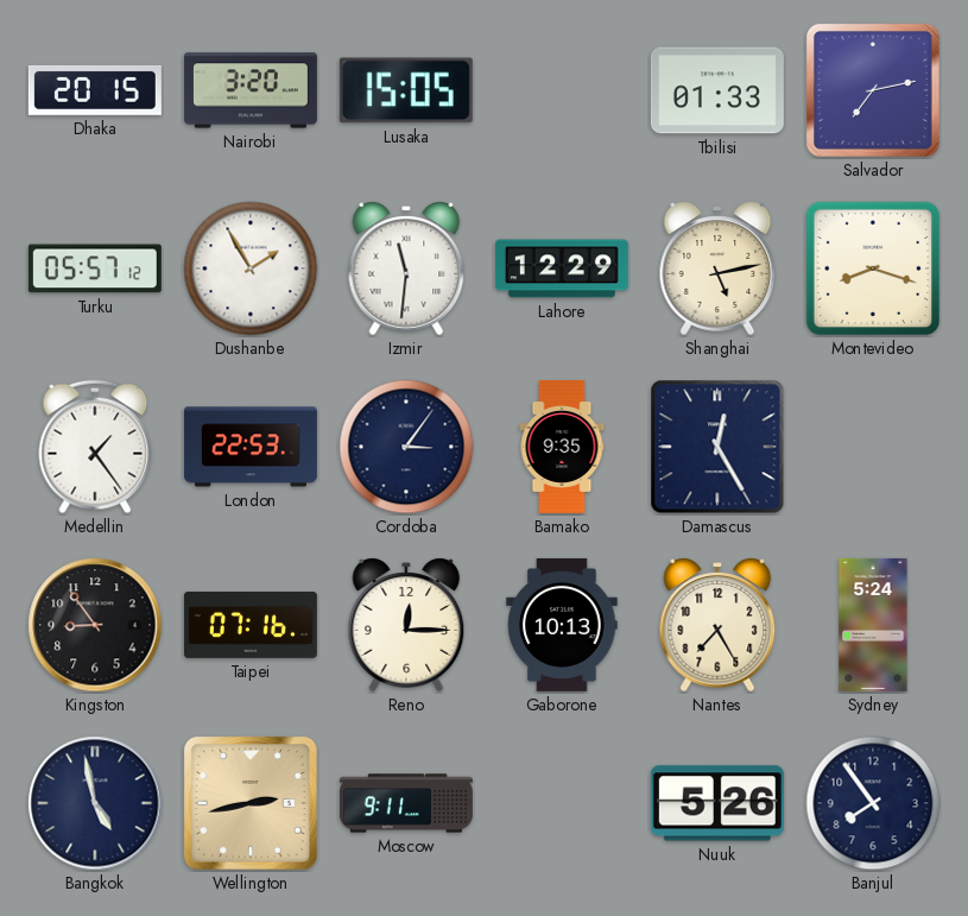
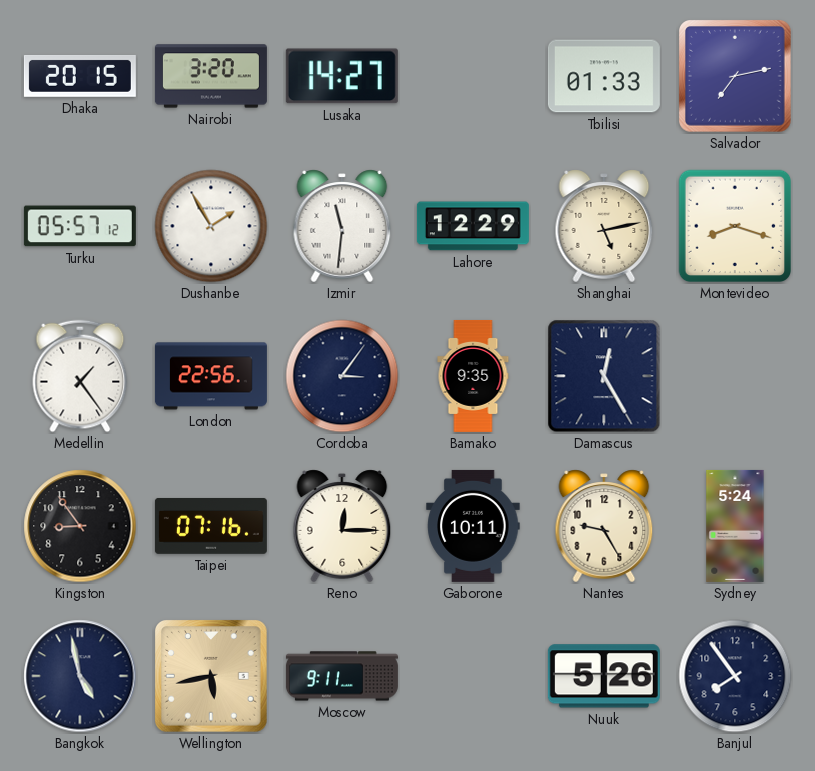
Lusaka: 15:05 -> 14:27
London: 22:53 -> 22:56
Gaborone: 10:13 -> 10:11
Nantes: 7:25 -> 9:25
Wellington: 2:43 -> 5:43
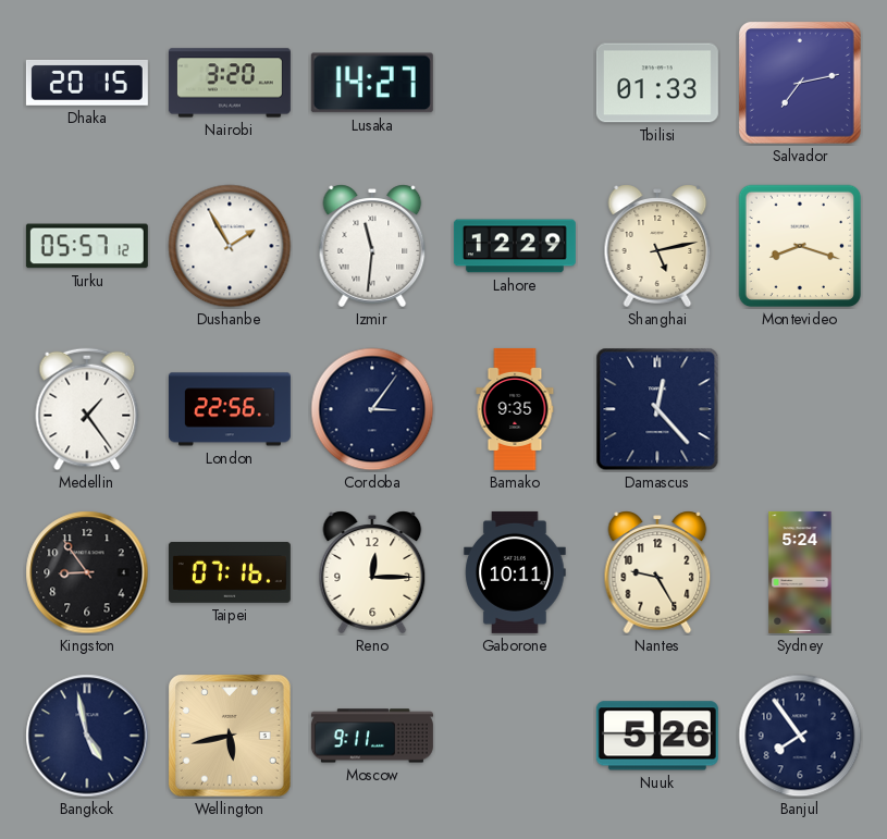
Damascus: 12:25 -> 12:23
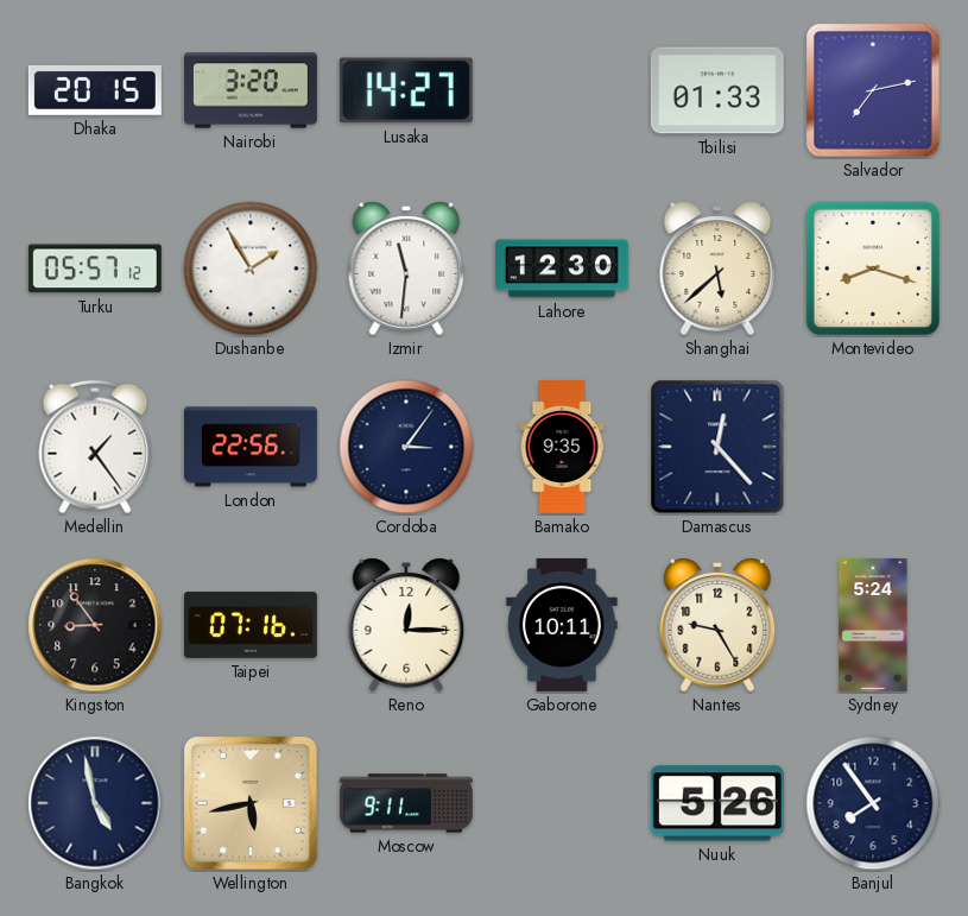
Lahore: 12:29 -> 12:30
Shanghai: 5:13 -> 5:38
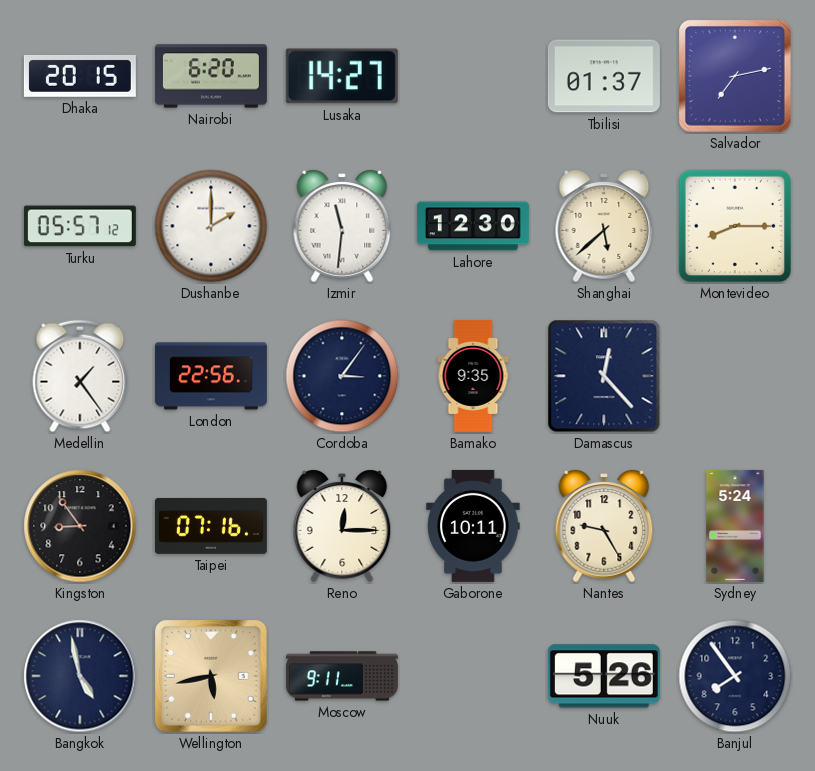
Nairobi: 3:20 -> 6:20
Tbilisi: 01:33 -> 01:37
Dushanbe: 1:55 -> 2:00
Montevideo: 8:18 -> 8:15
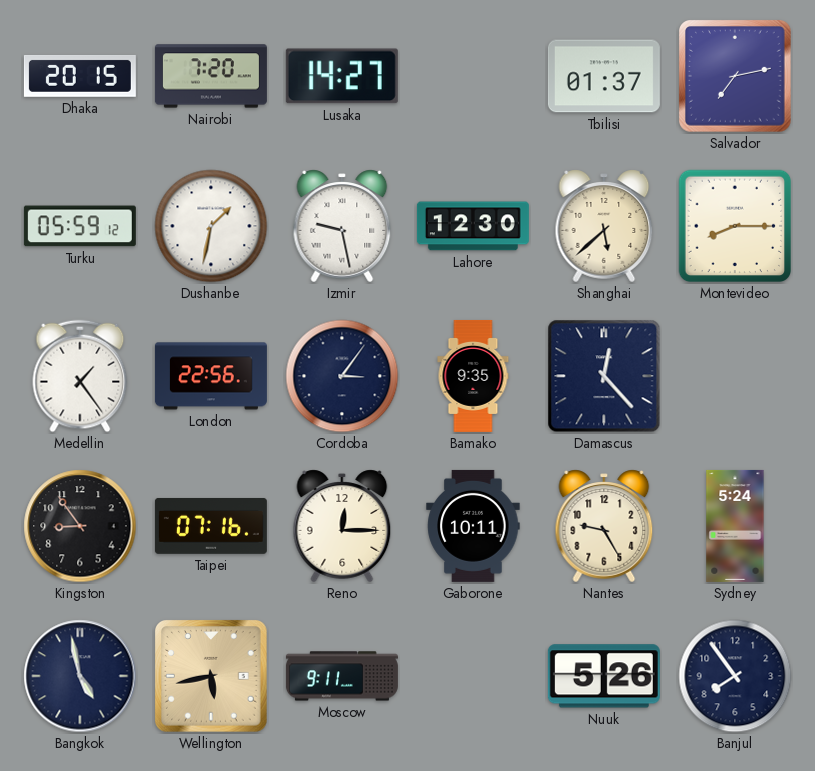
Nairobi: 6:20 -> 7:20
Turku: 05:57 -> 05:59
Dushanbe: 2:00 -> 1:32
Izmir: 11:31 -> 9:28
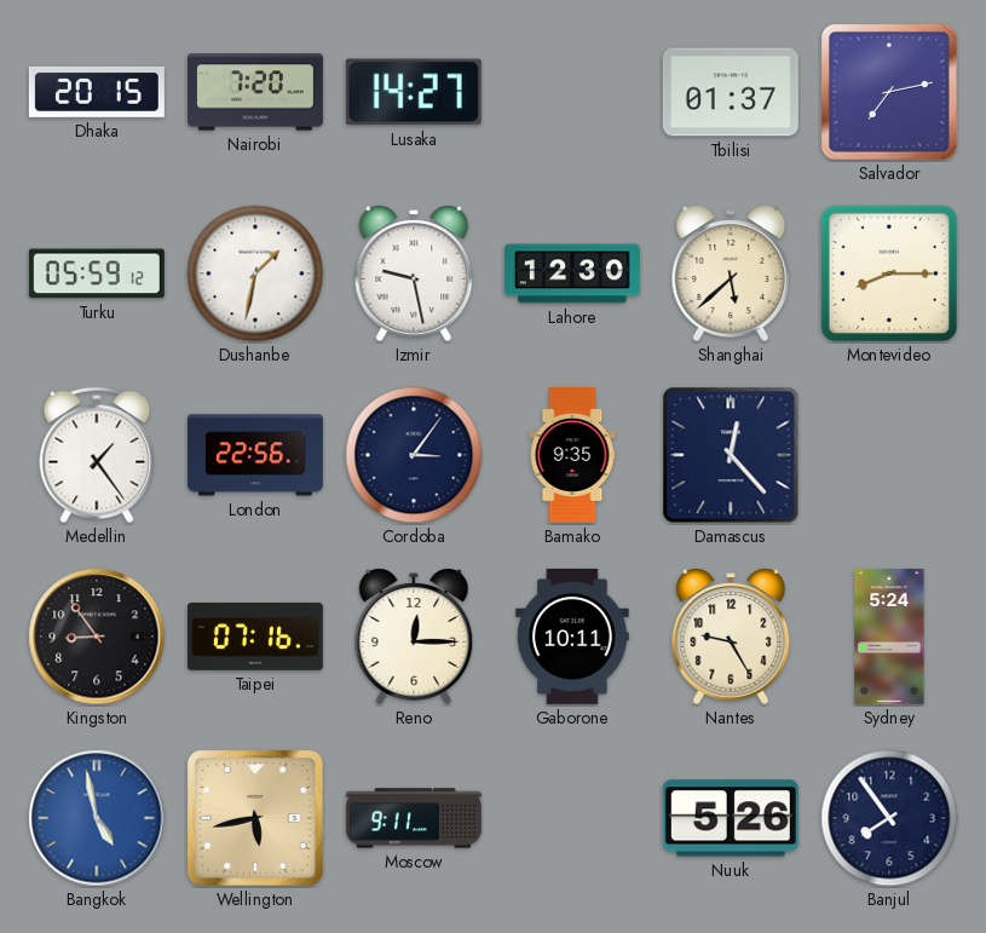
Bangkok dial: navy -> blue
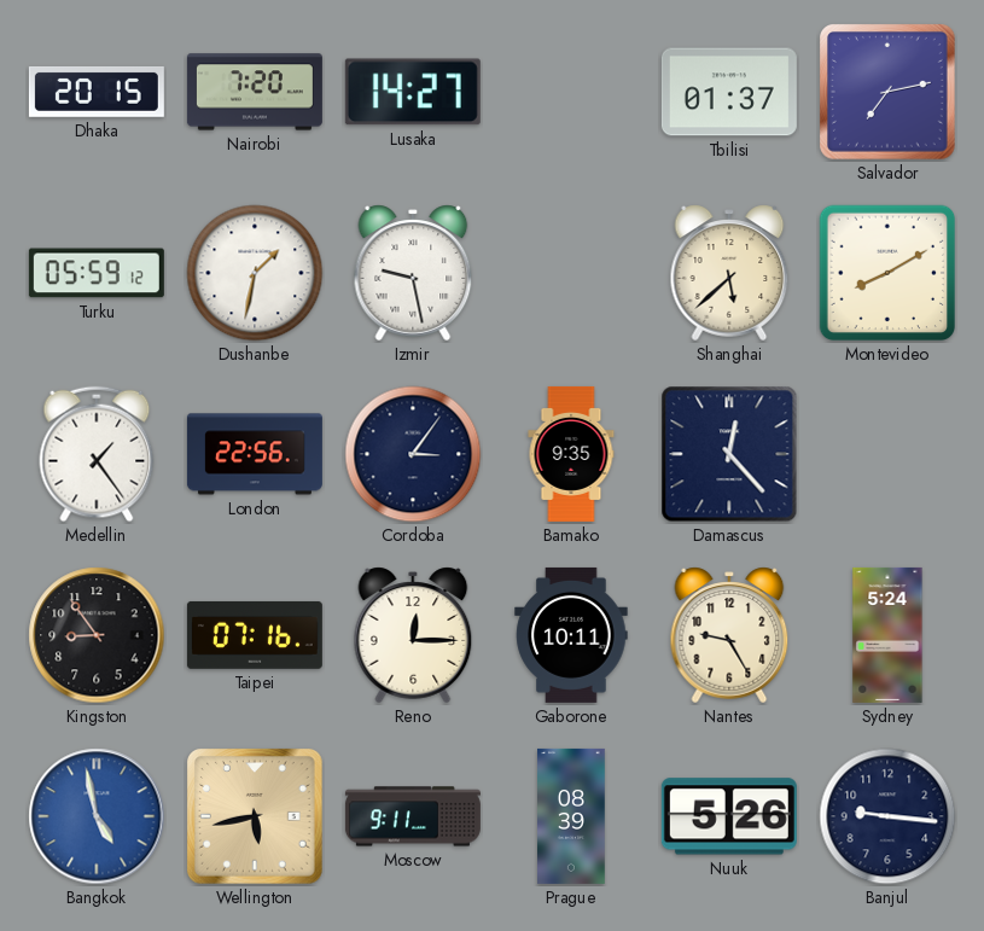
Lahore: 12:30 -> none
Montevideo: 8:15 -> 8:10
Prague: none -> 08:39
Banjul: 7:54 -> 9:16
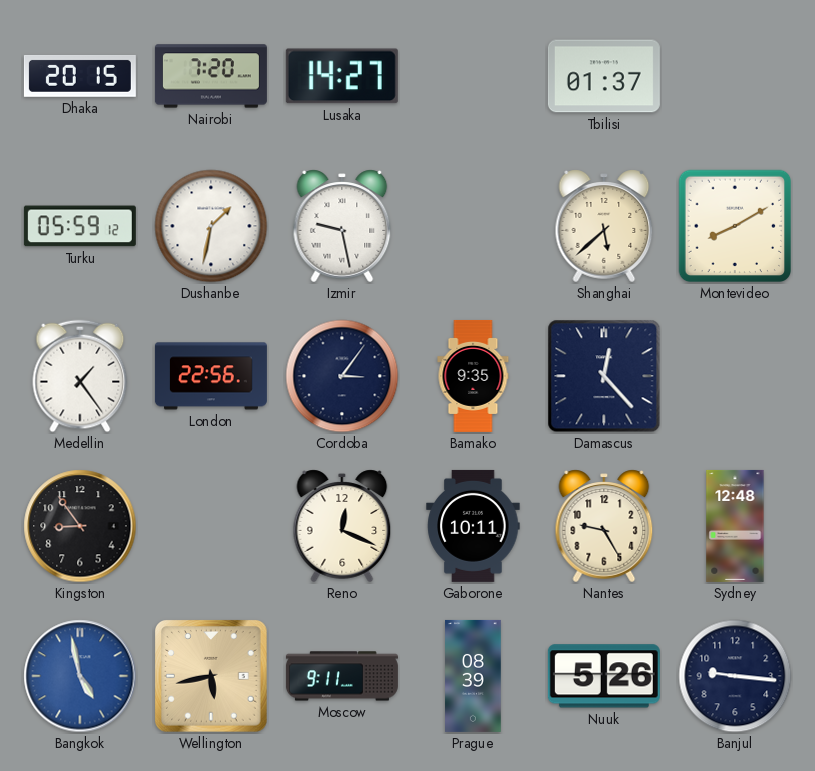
Salvador: 7:13 -> none
Taipei: 07:16 -> none
Reno: 12:15 -> 12:19
Sydney: 5:24 -> 12:48
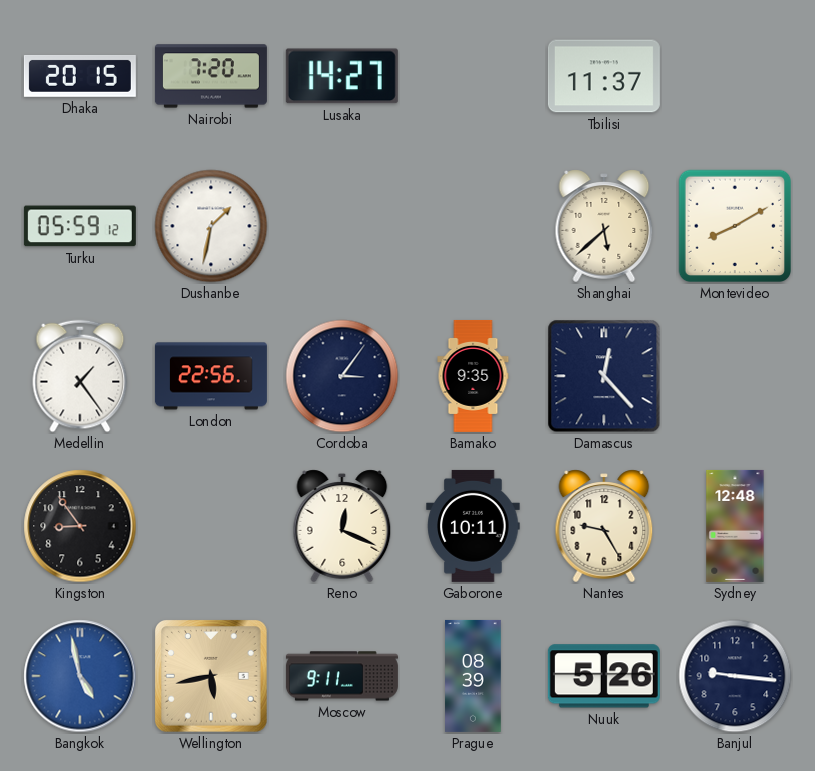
Tbilisi: 01:37 -> 11:37
Izmir: 9:28 -> none
